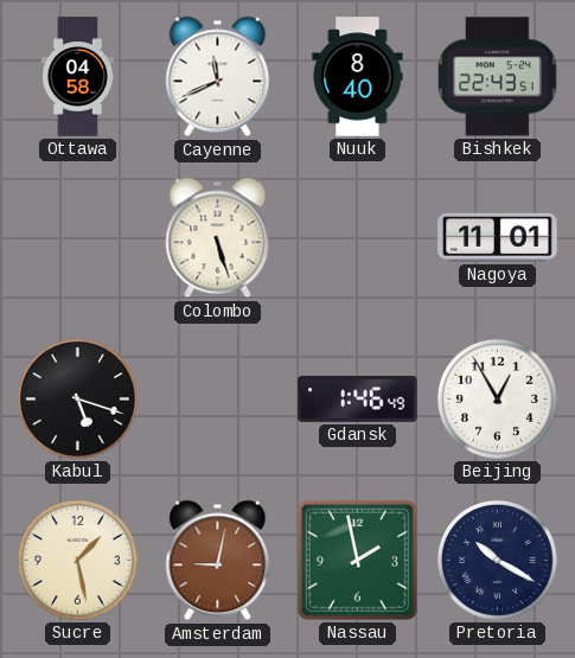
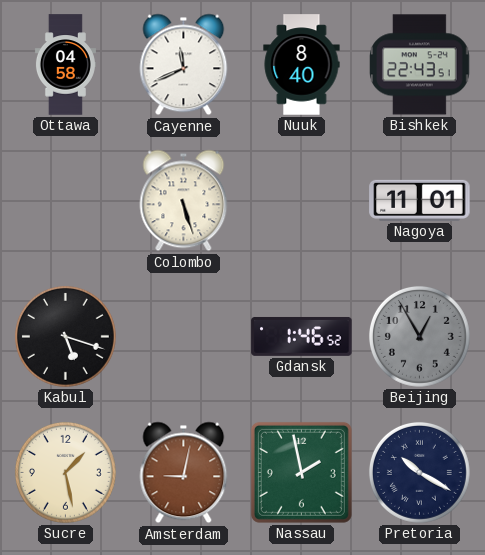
Gdansk: 1:46:49 -> 1:46:52
Beijing dial: white -> grey
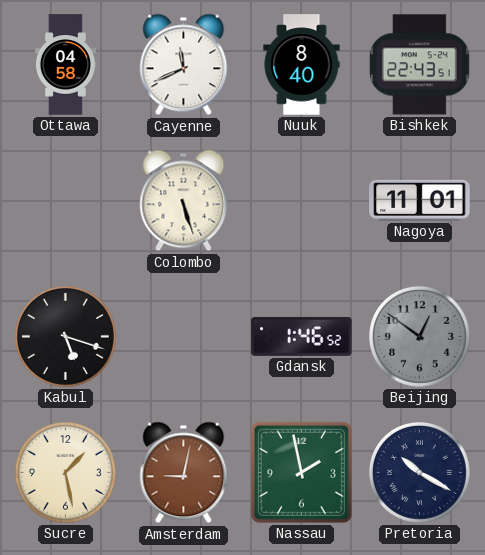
Beijing: 12:55 -> 12:51
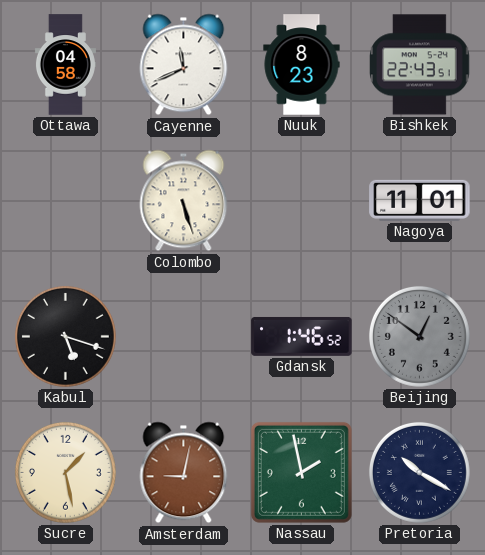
Nuuk: 8:40 -> 8:23
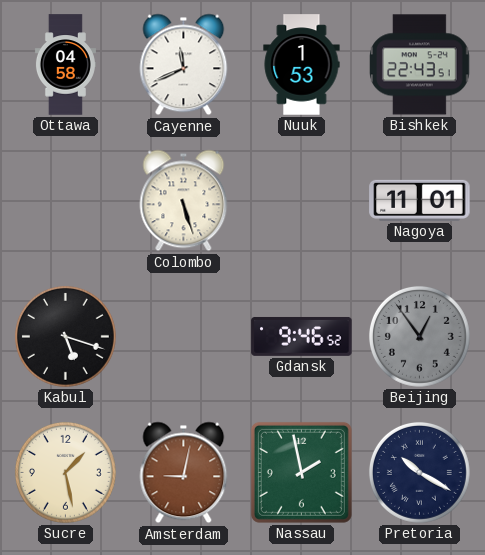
Nuuk: 8:23 -> 1:53
Gdansk: 1:46 -> 9:46
Beijing: 12:51 -> 12:54
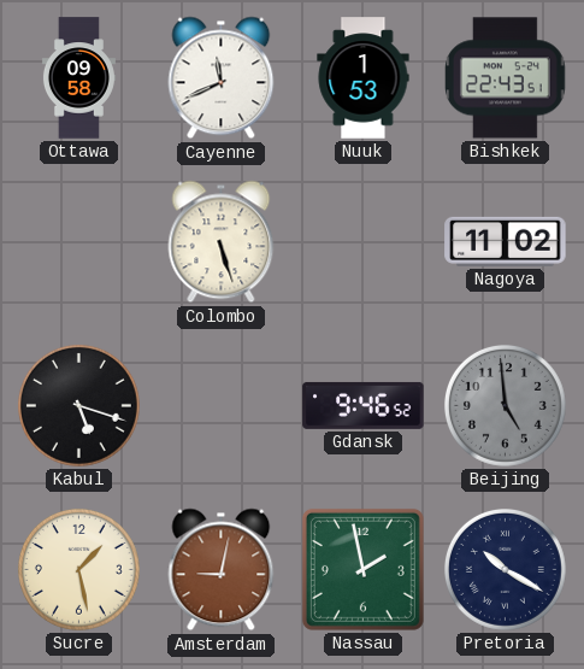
Ottawa: 04:58 -> 09:58
Nagoya: 11:01 -> 11:02
Beijing: 12:54 -> 4:59
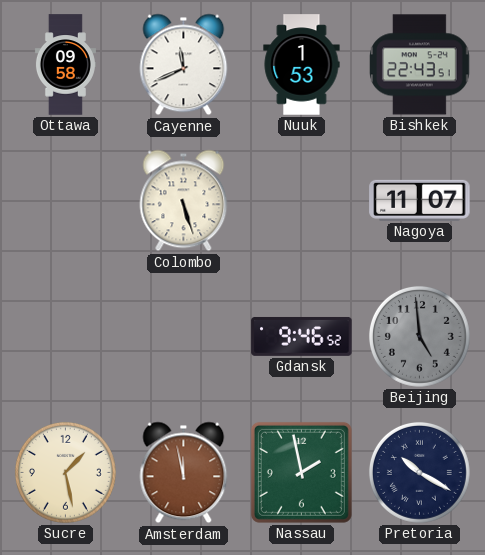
Nagoya: 11:02 -> 11:07
Kabul: 5:18 -> none
Amsterdam: 9:02 -> 11:58
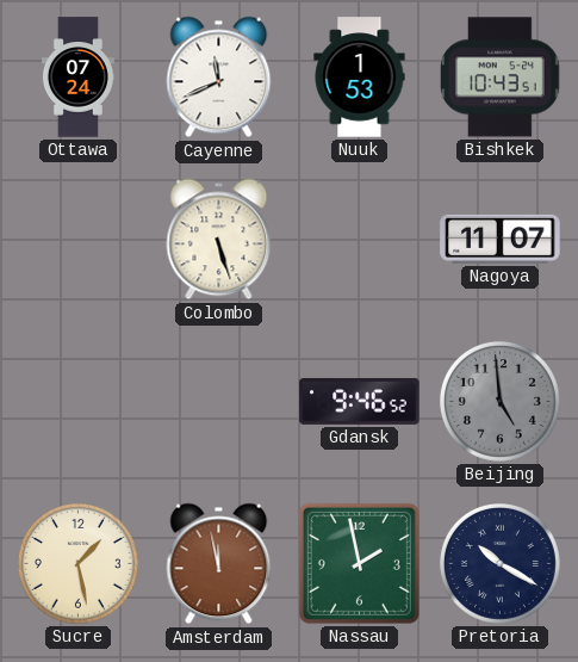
Ottawa: 09:58 -> 07:24
Bishkek: 22:43 -> 10:43
